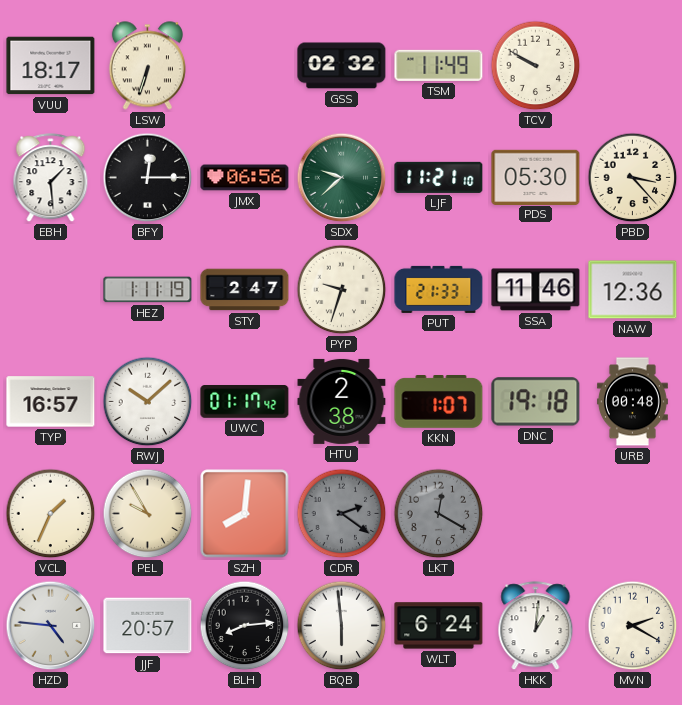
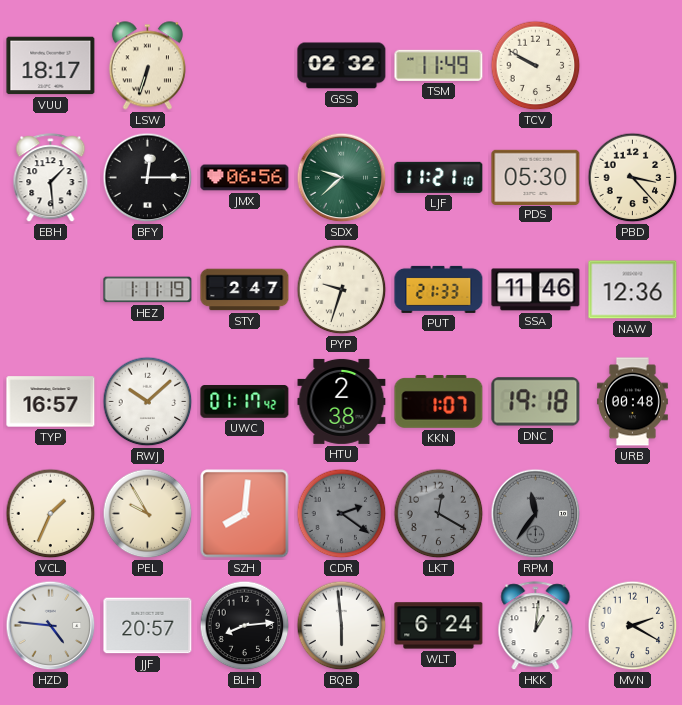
RPM: none -> 11:36
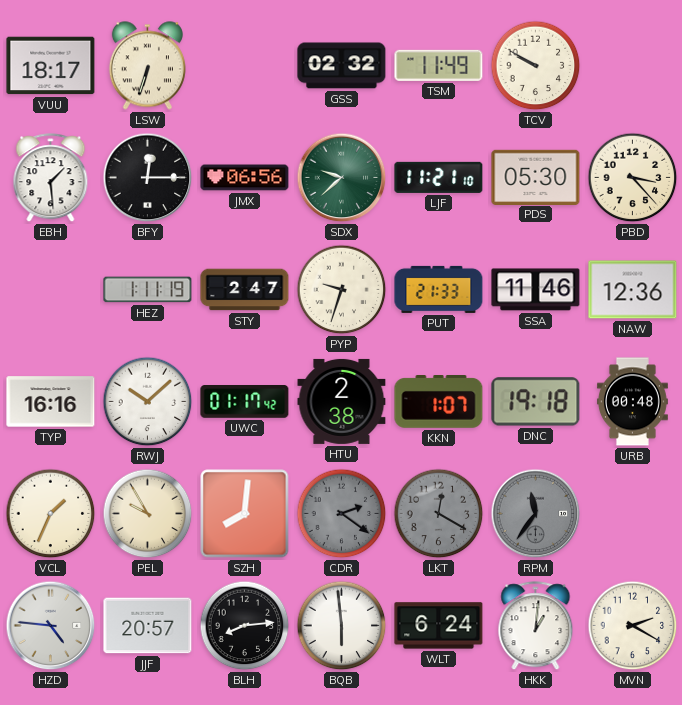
TYP: 16:57 -> 16:16
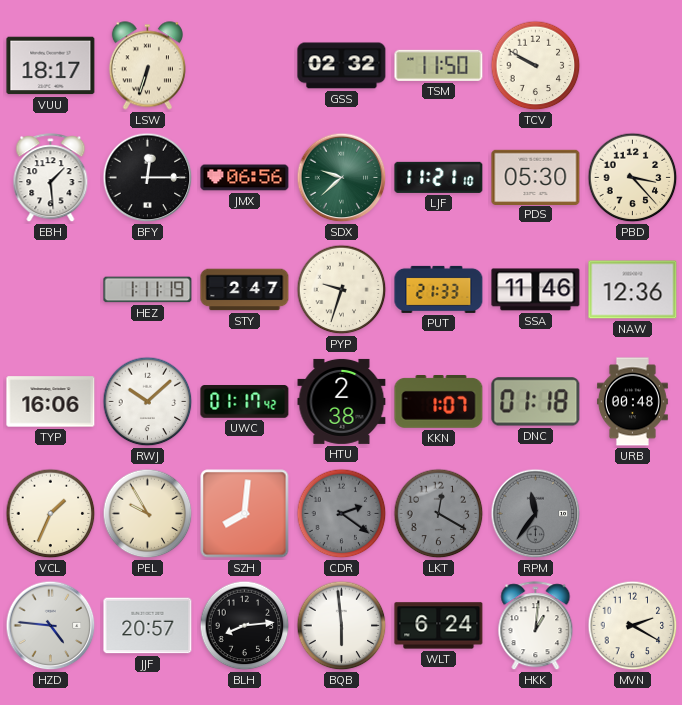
TSM: 11:49 -> 11:50
TYP: 16:16 -> 16:06
DNC: 19:18 -> 01:18
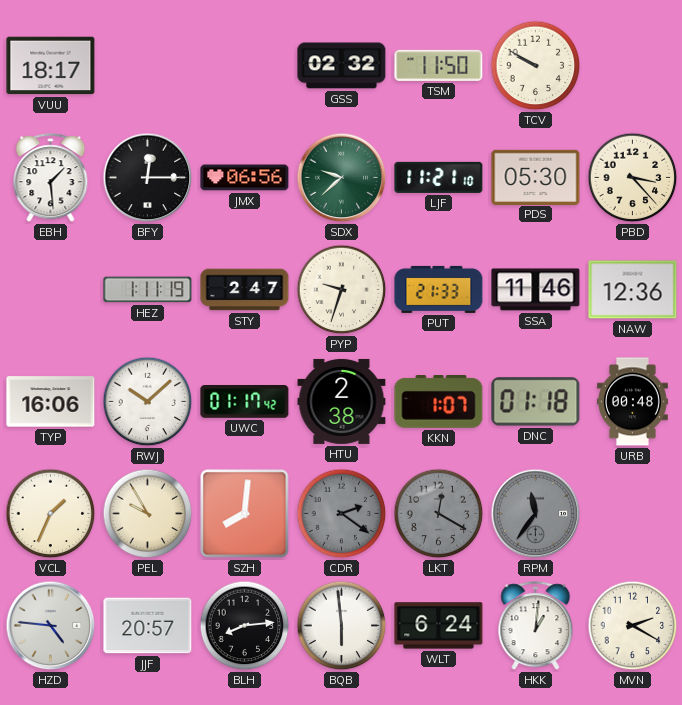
LSW: 6:33 -> none
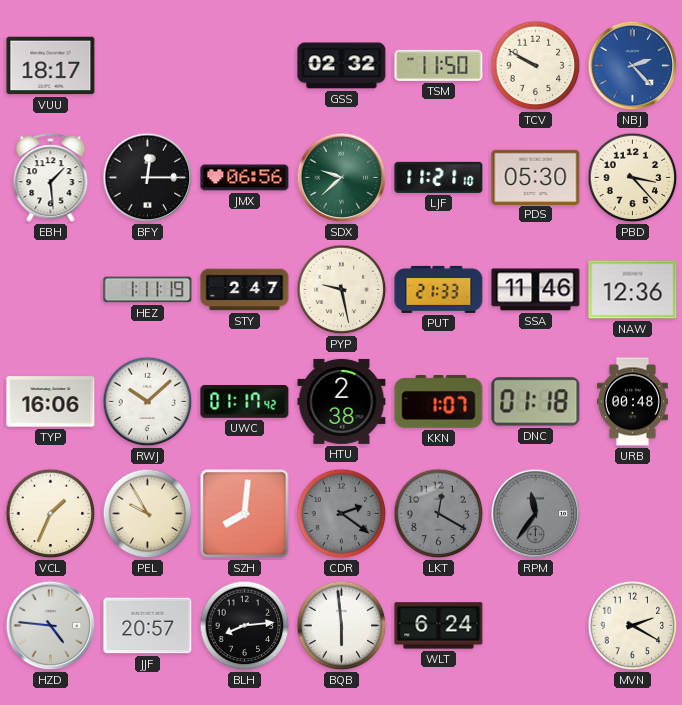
NBJ: none -> 2:23
PYP: 9:33 -> 9:28
HKK: 1:01 -> none
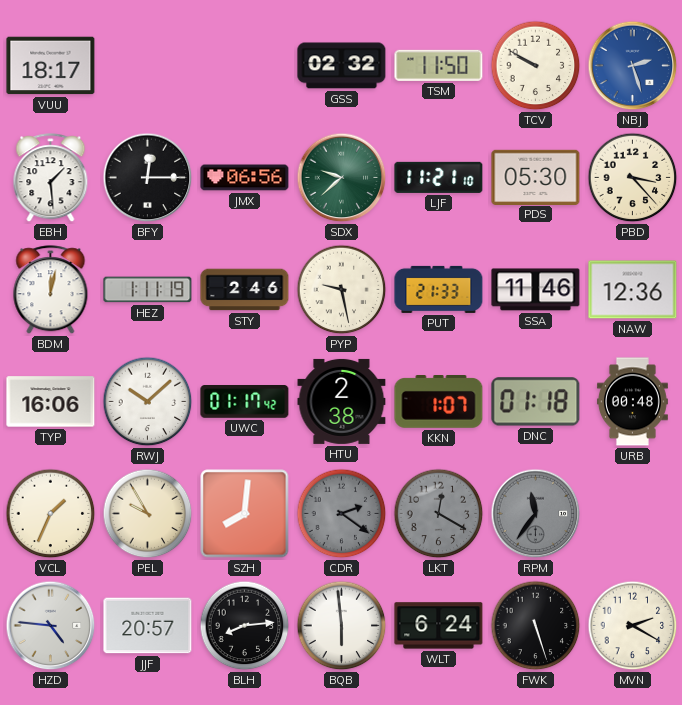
NBJ: 2:23 -> 2:27
BDM: none -> 12:02
STY: 2:47 -> 2:46
FWK: none -> 5:27
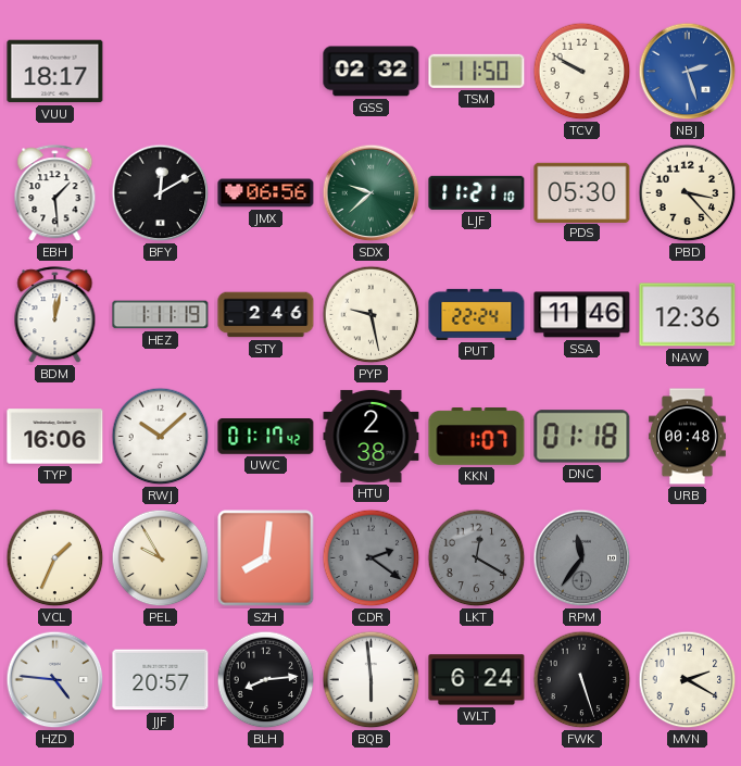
BFY: 12:15 -> 12:10
PUT: 21:33 -> 22:24
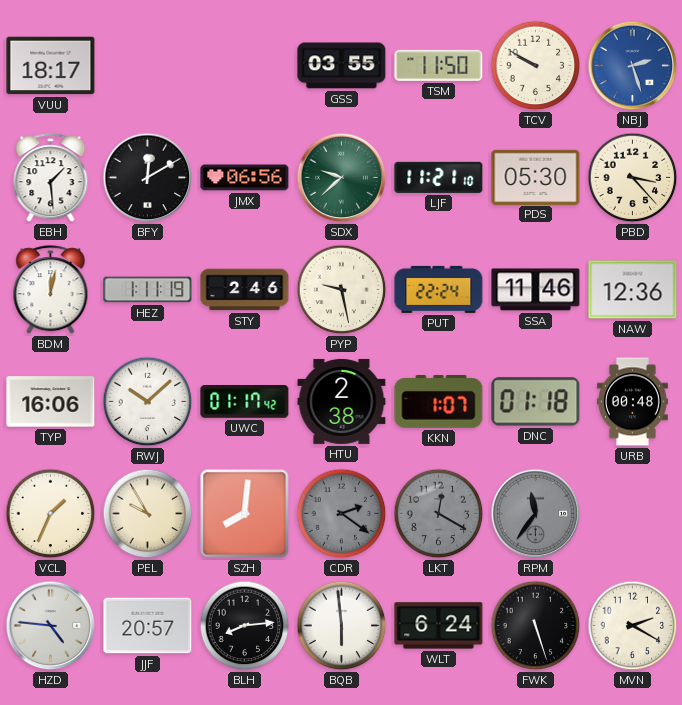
GSS: 02:32 -> 03:55
